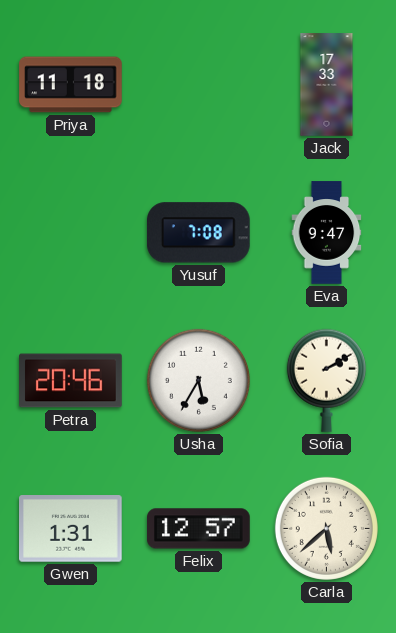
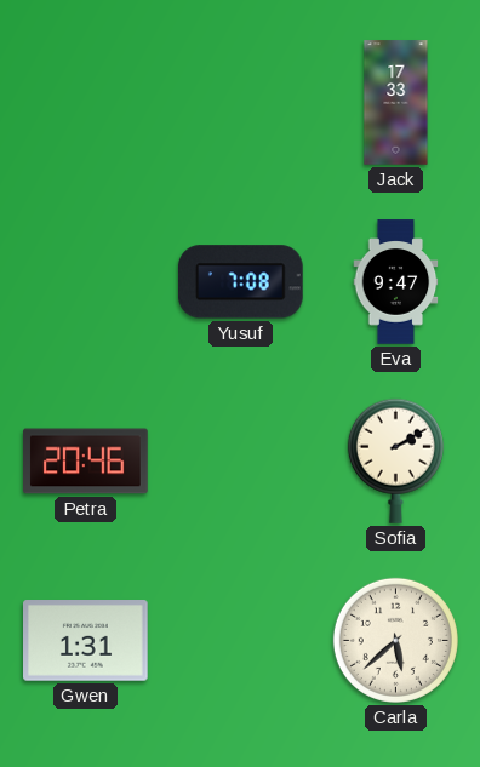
Priya: 11:18 -> none
Usha: 5:35 -> none
Felix: 12:57 -> none
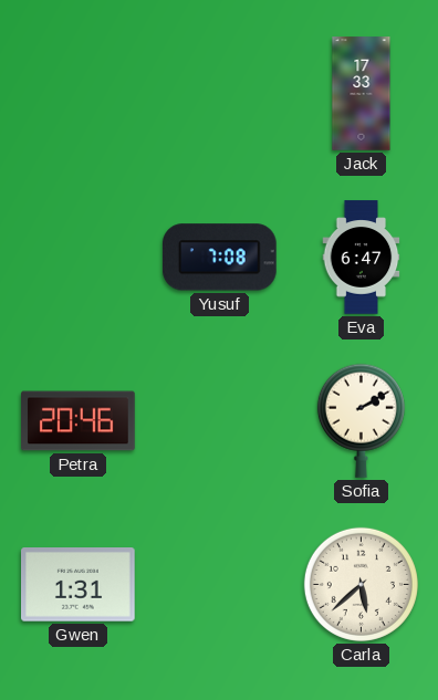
Eva: 9:47 -> 6:47
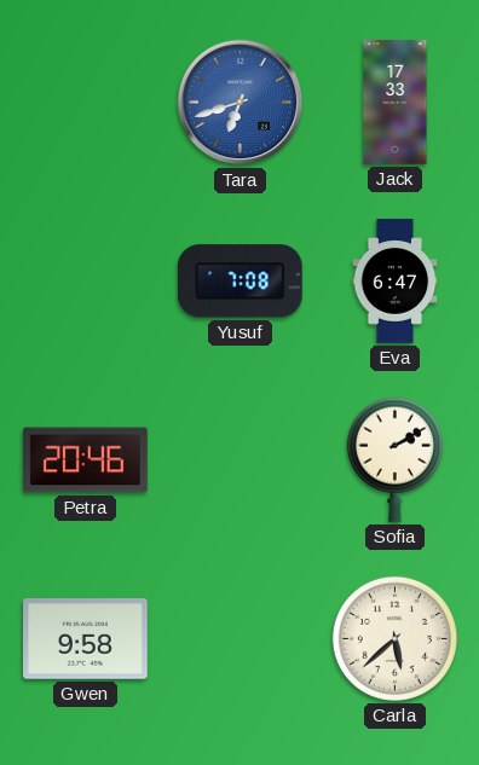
Tara: none -> 6:42
Gwen: 1:31 -> 9:58
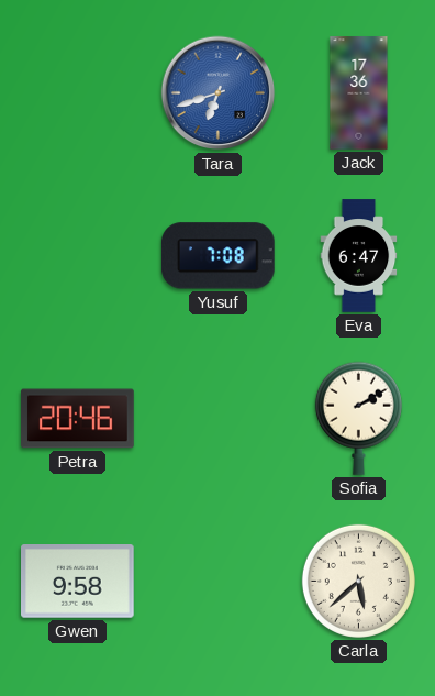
Jack: 17:33 -> 17:36
